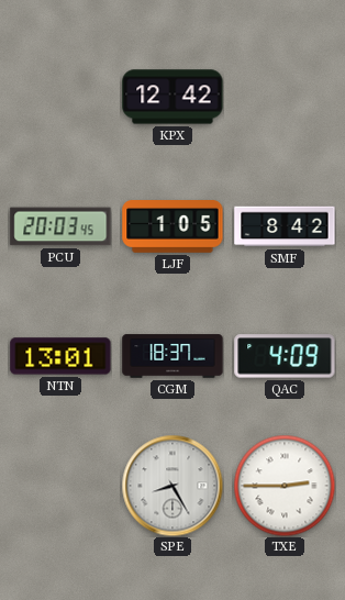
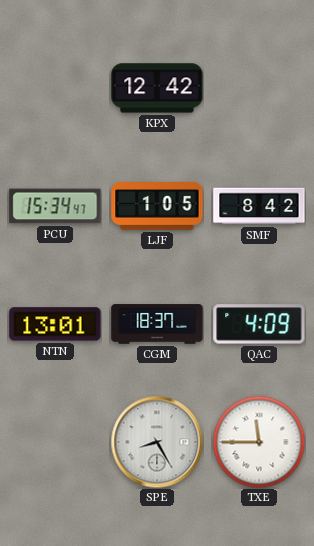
PCU: 20:03 -> 15:34
TXE: 2:45 -> 11:45
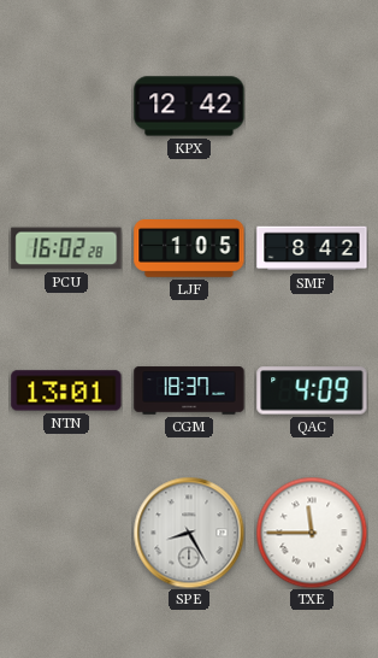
PCU: 15:34 -> 16:02
